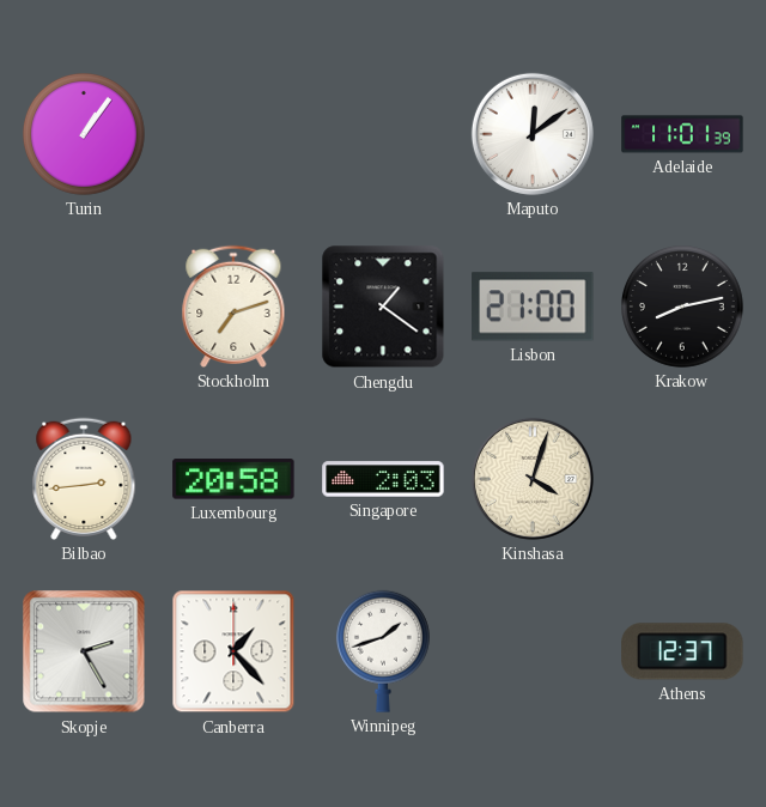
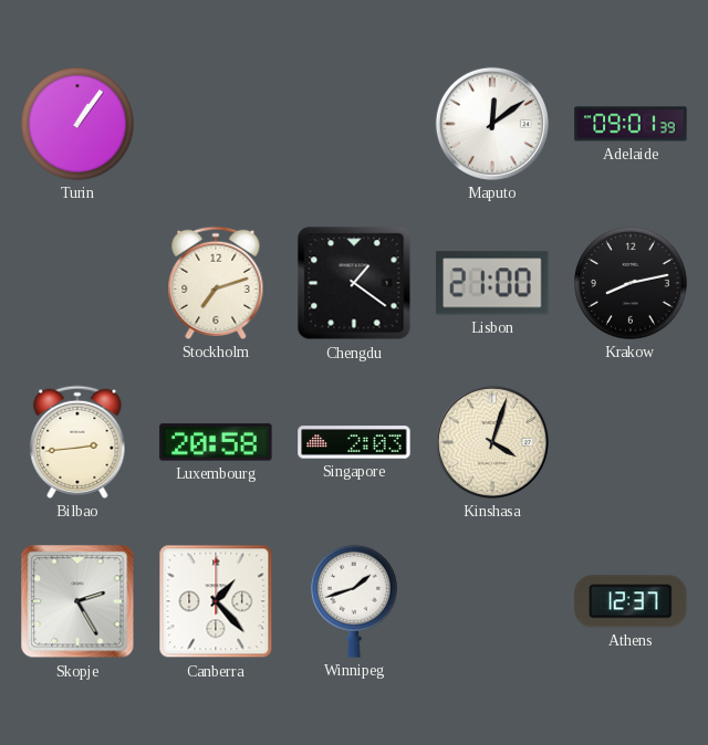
Adelaide: 11:01 -> 09:01
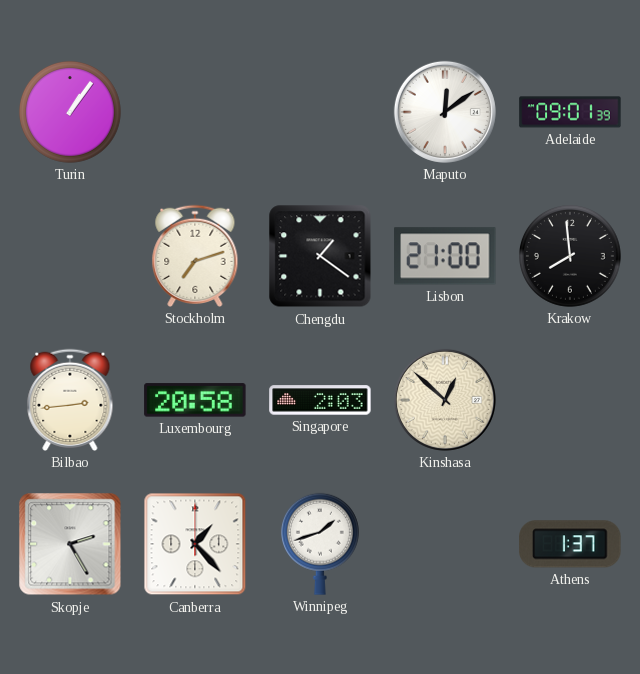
Krakow: 8:13 -> 7:59
Kinshasa: 4:03 -> 12:52
Athens: 12:37 -> 1:37
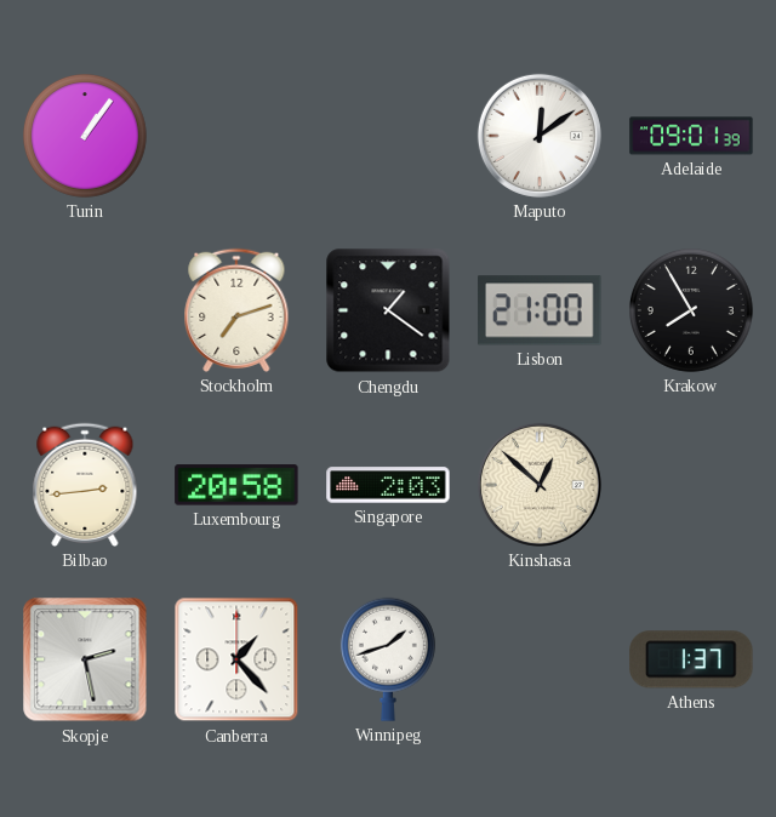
Krakow: 7:59 -> 7:55
Skopje: 2:25 -> 2:28
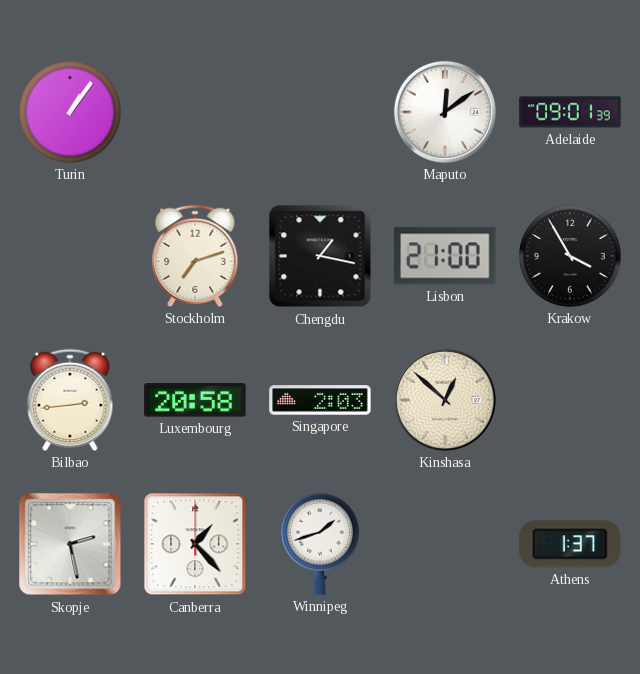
Chengdu: 1:21 -> 1:17
Krakow: 7:55 -> 3:55
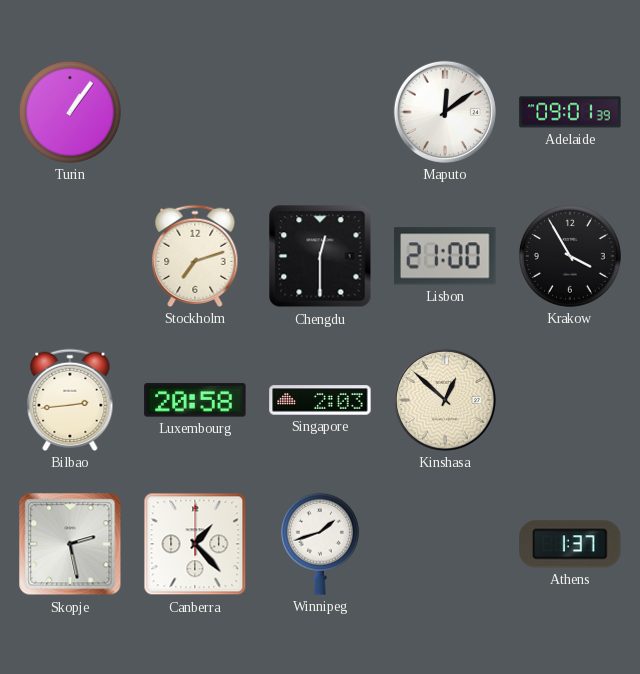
Chengdu: 1:17 -> 12:30
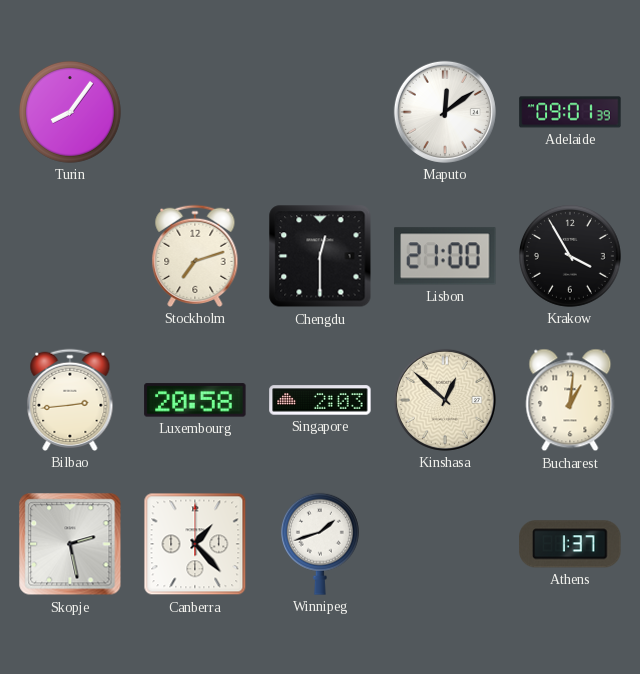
Turin: 1:06 -> 8:06
Bucharest: none -> 1:01
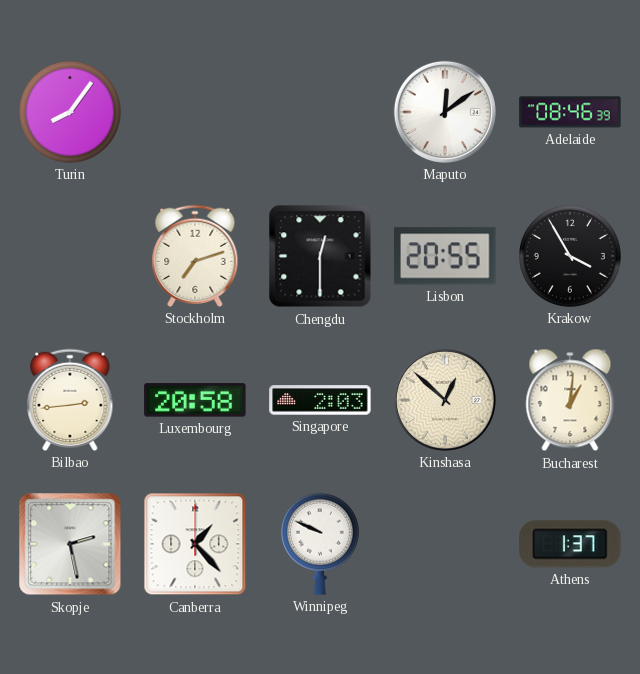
Adelaide: 09:01 -> 08:46
Lisbon: 21:00 -> 20:55
Winnipeg: 1:42 -> 9:49
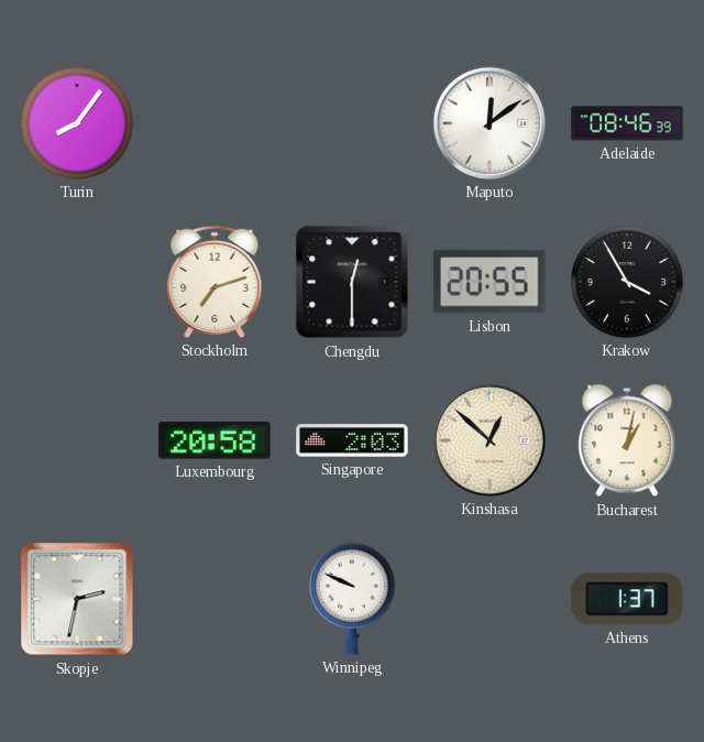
Bilbao: 2:44 -> none
Bucharest: 1:01 -> 1:02
Skopje: 2:28 -> 2:32
Canberra: 1:23 -> none
